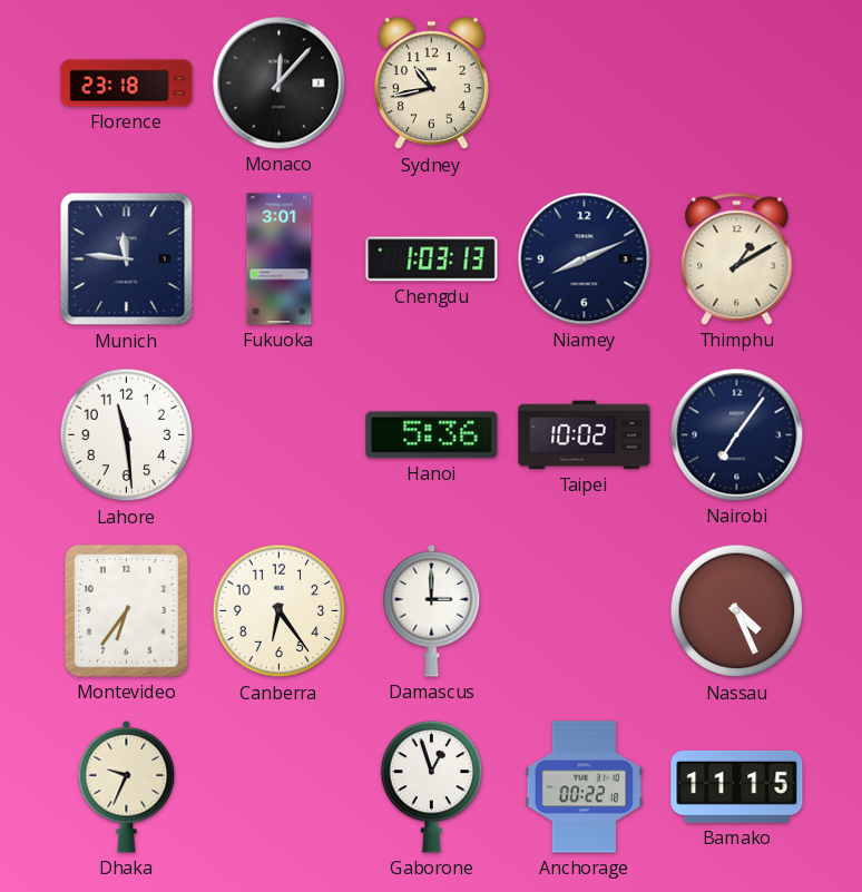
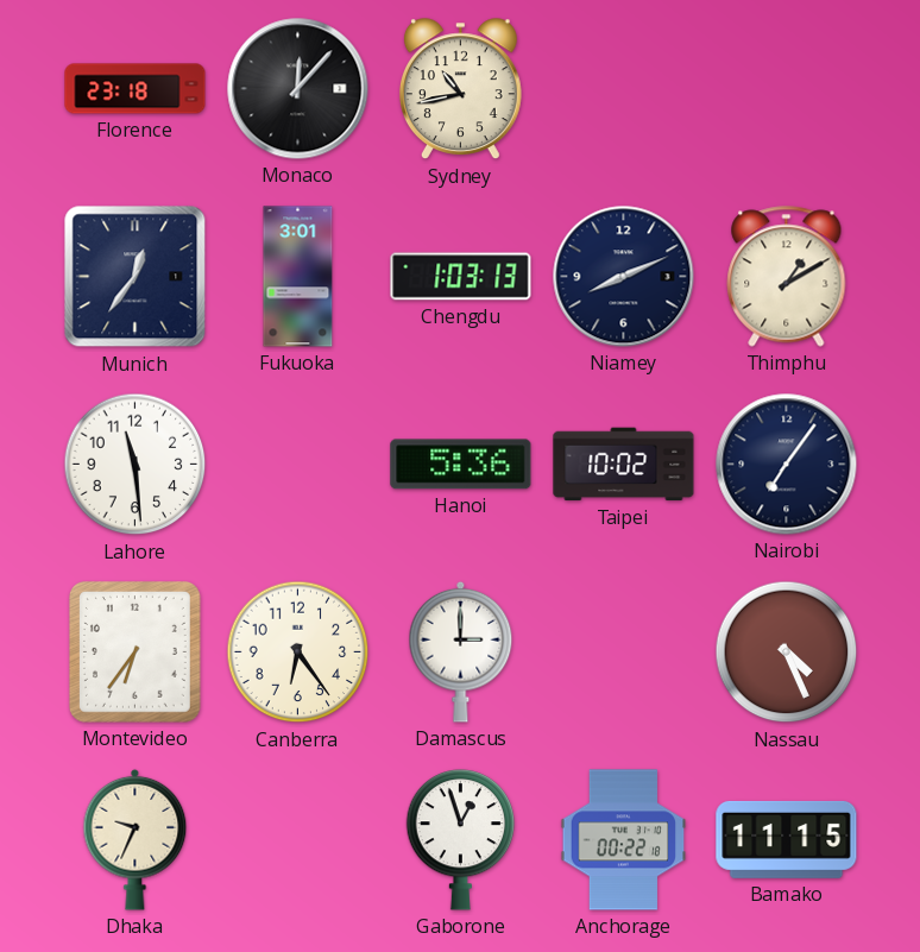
Munich: 11:46 -> 12:36
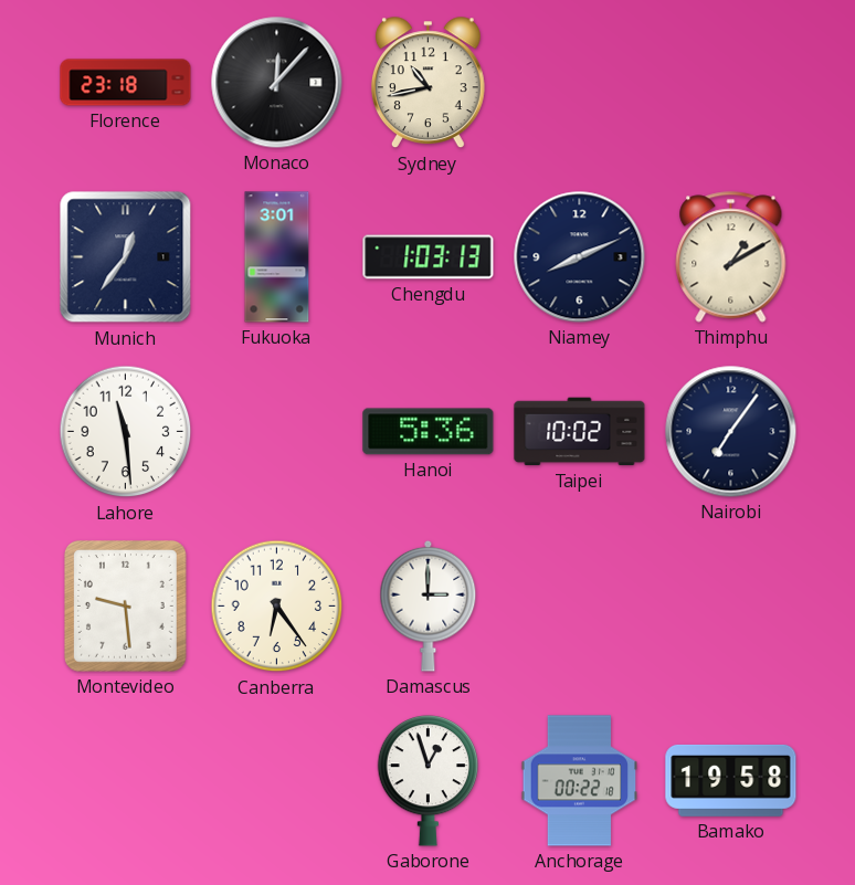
Montevideo: 6:36 -> 9:29
Nassau: 4:26 -> none
Dhaka: 9:34 -> none
Bamako: 11:15 -> 19:58
